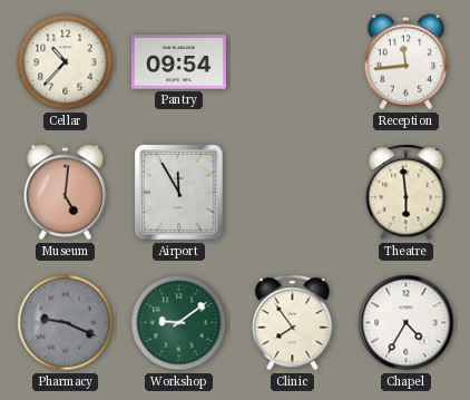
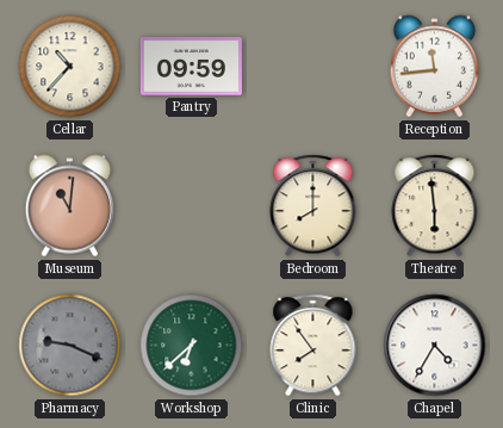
Pantry: 09:54 -> 09:59
Museum: 5:01 -> 11:01
Airport: 11:55 -> none
Bedroom: none -> 8:00
Workshop: 9:09 -> 6:38
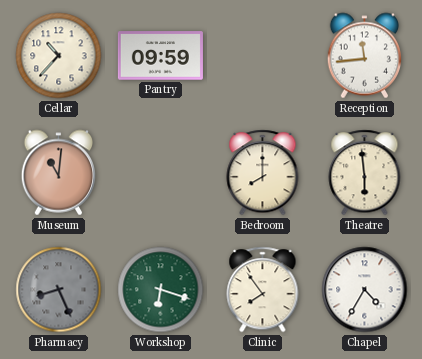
Pharmacy: 9:19 -> 8:26
Workshop: 6:38 -> 6:18
